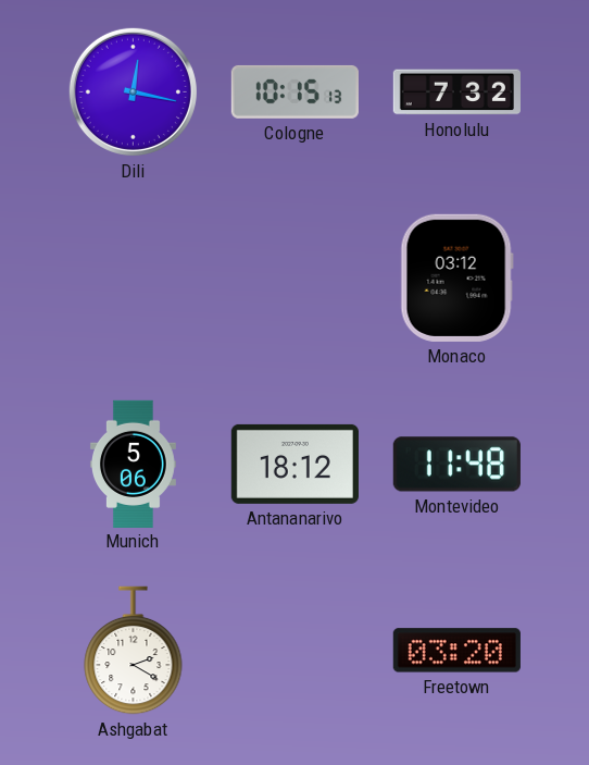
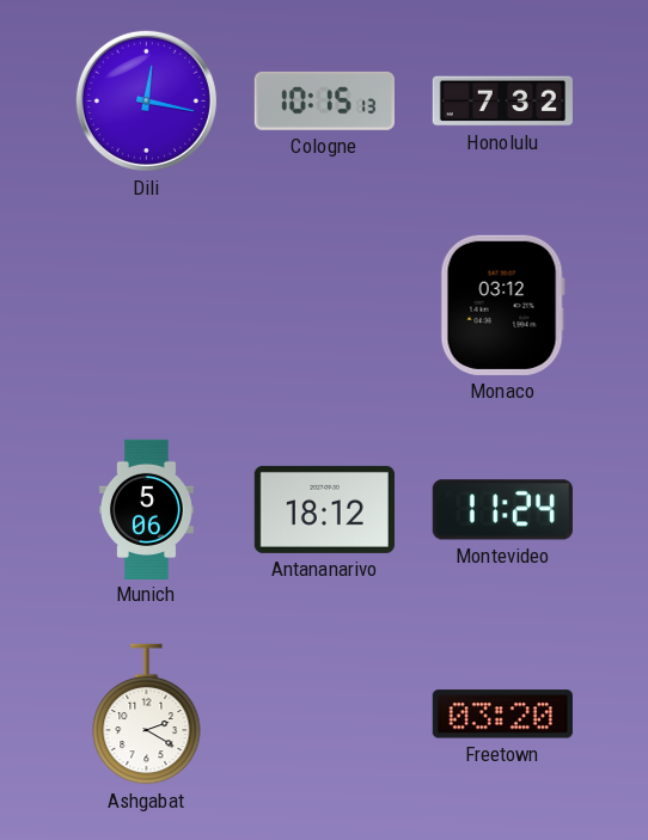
Montevideo: 11:48 -> 11:24
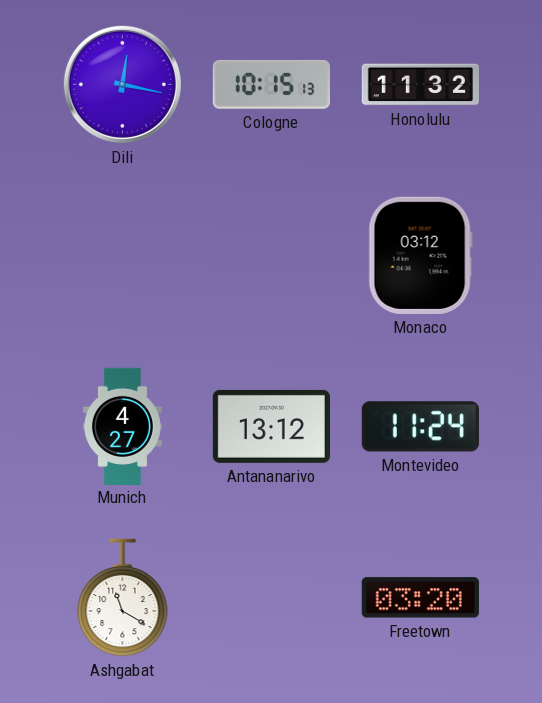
Honolulu: 7:32 -> 11:32
Munich: 5:06 -> 4:27
Antananarivo: 18:12 -> 13:12
Ashgabat: 2:20 -> 11:20
